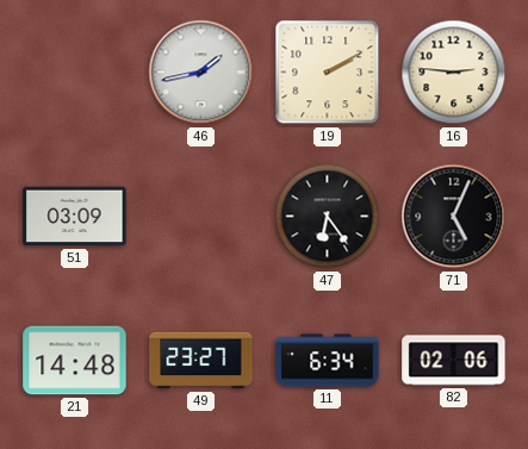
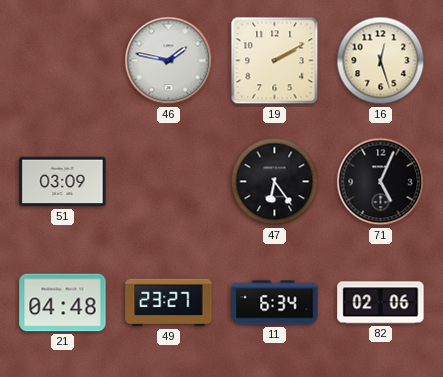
46: 1:43 -> 1:47
16: 2:46 -> 12:27
21: 14:48 -> 04:48
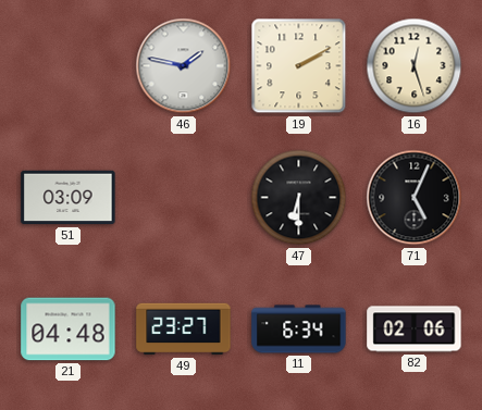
47: 6:24 -> 6:30
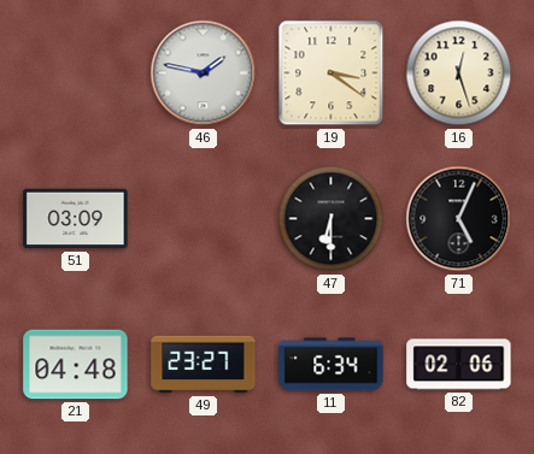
19: 2:10 -> 3:21
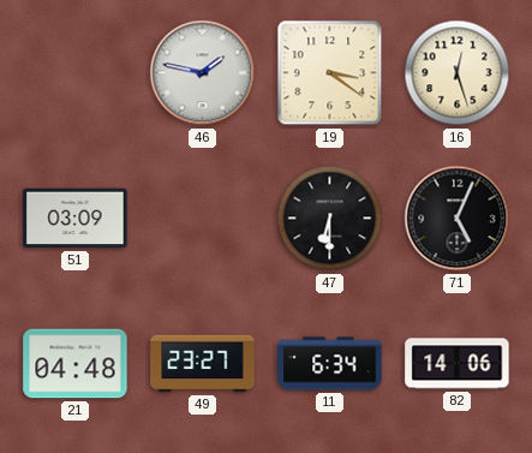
82: 02:06 -> 14:06
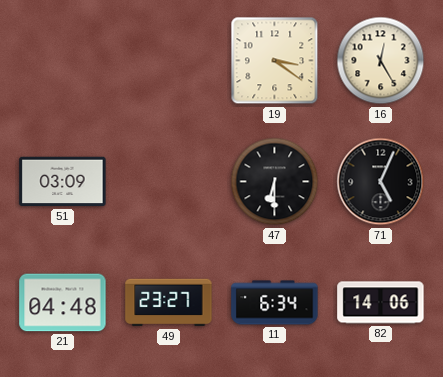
46: 1:47 -> none
16: 12:27 -> 12:25
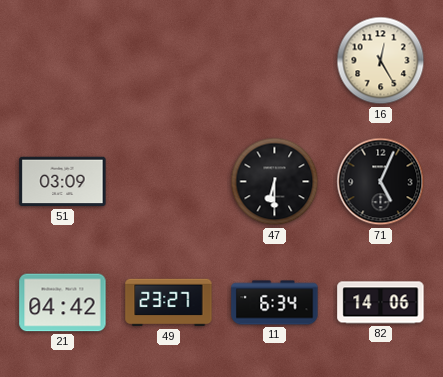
19: 3:21 -> none
21: 04:48 -> 04:42
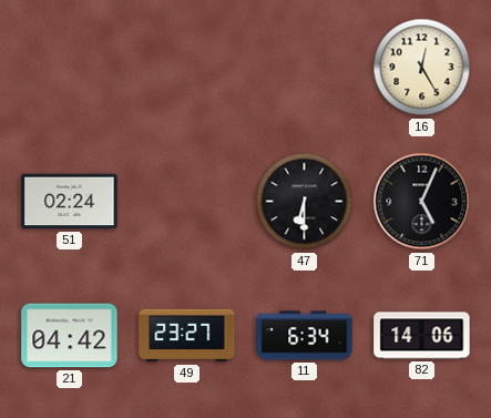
51: 03:09 -> 02:24
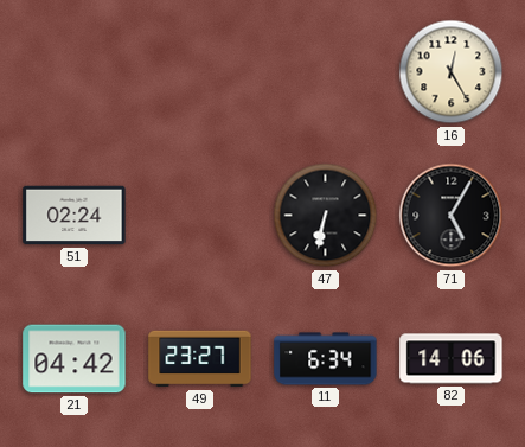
47: 6:30 -> 6:32
71: 5:04 -> 5:05
